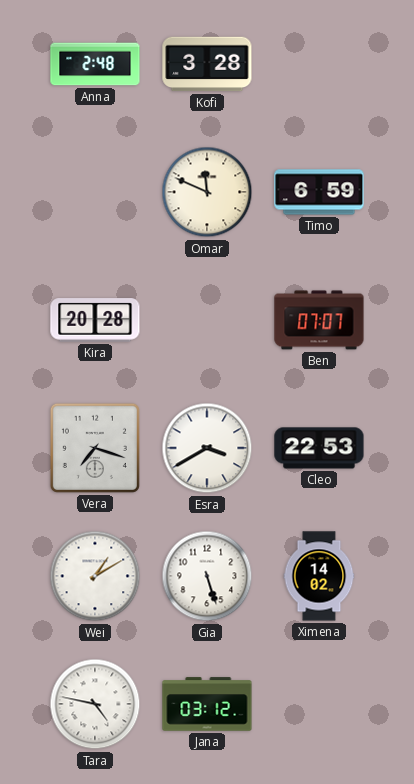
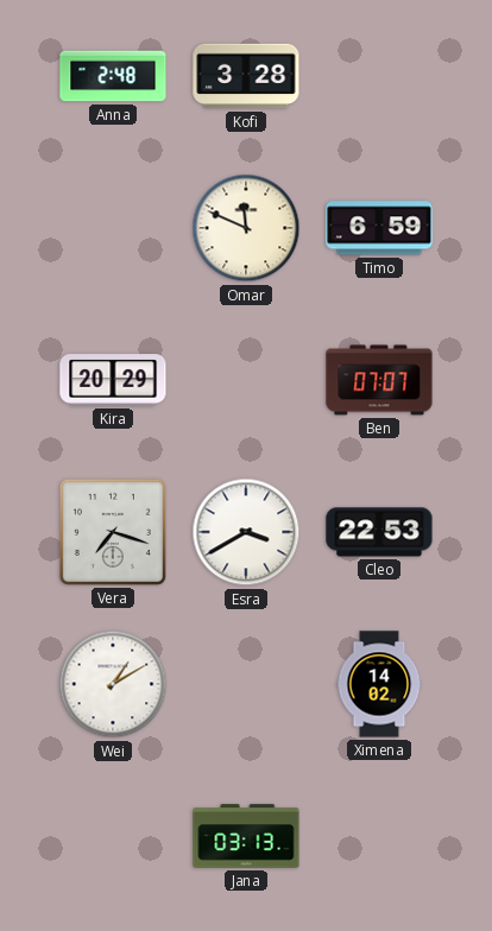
Kira: 20:28 -> 20:29
Gia: 5:27 -> none
Tara: 4:47 -> none
Jana: 03:12 -> 03:13
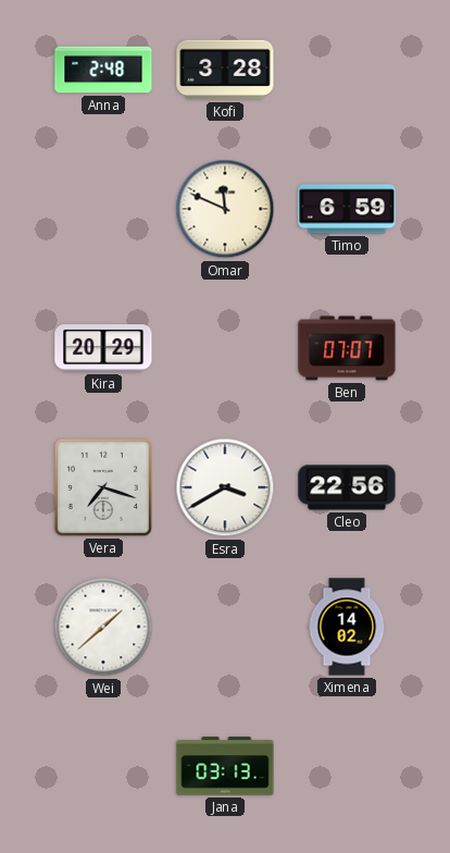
Cleo: 22:53 -> 22:56
Wei: 1:10 -> 1:38
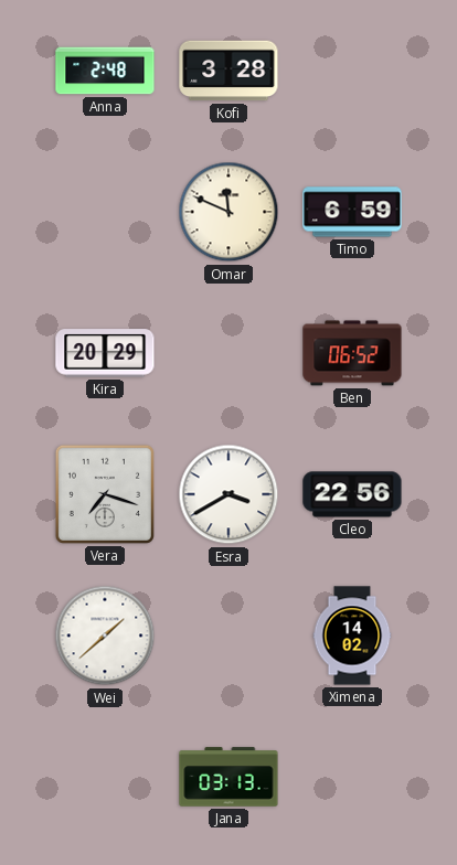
Ben: 07:07 -> 06:52
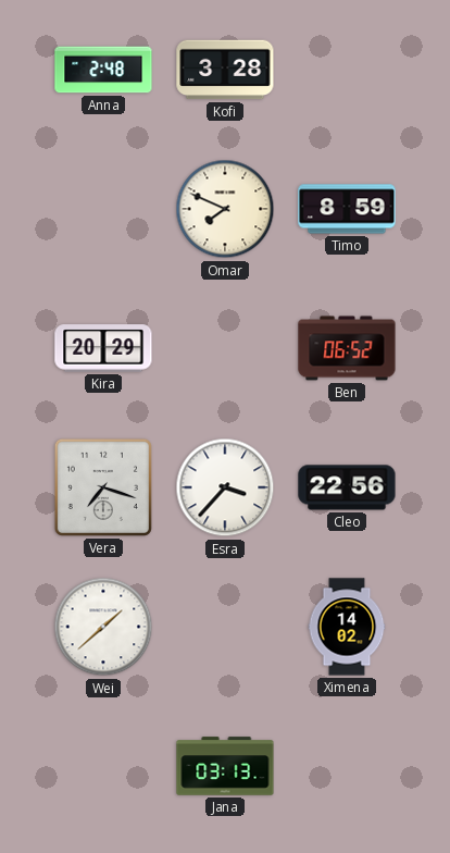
Omar: 11:49 -> 7:49
Timo: 6:59 -> 8:59
Esra: 3:40 -> 3:37
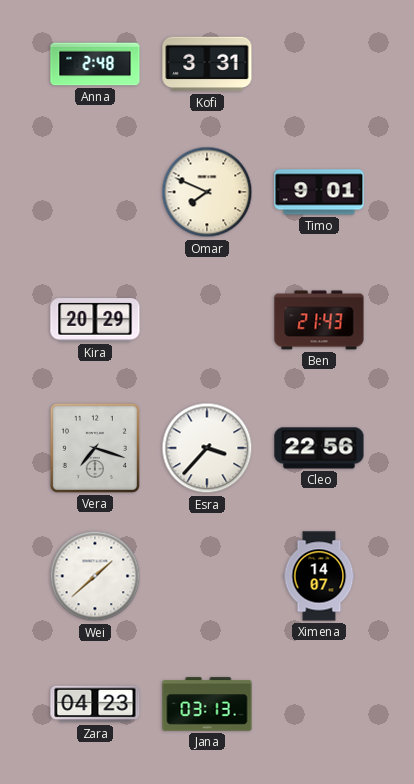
Kofi: 3:28 -> 3:31
Timo: 8:59 -> 9:01
Ben: 06:52 -> 21:43
Ximena: 14:02 -> 14:07
Zara: none -> 04:23
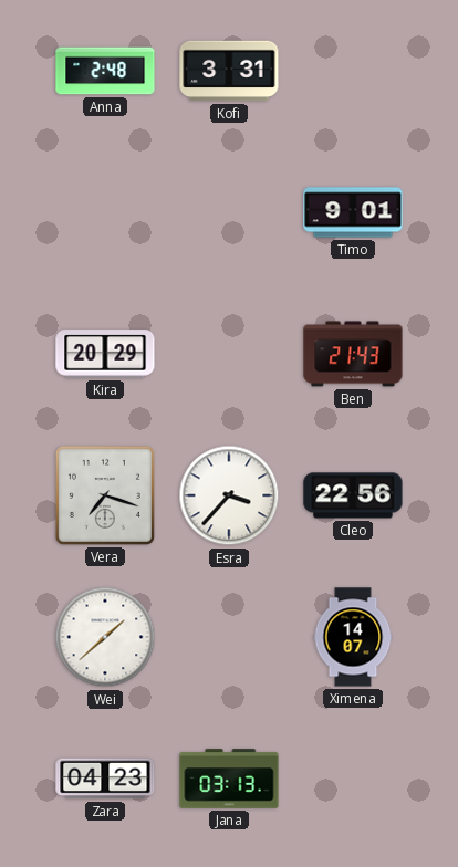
Omar: 7:49 -> none
